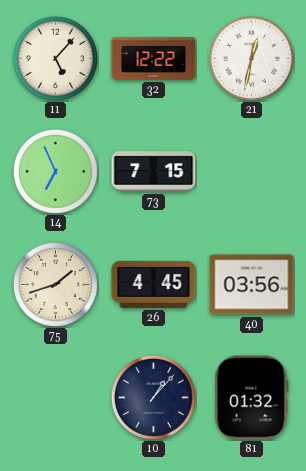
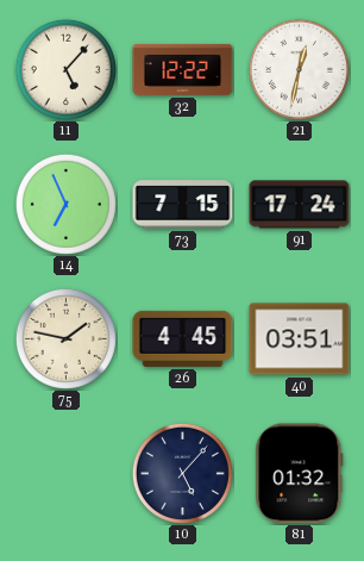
91: none -> 17:24
75: 1:42 -> 1:47
40: 03:56 -> 03:51
10: 1:07 -> 5:07
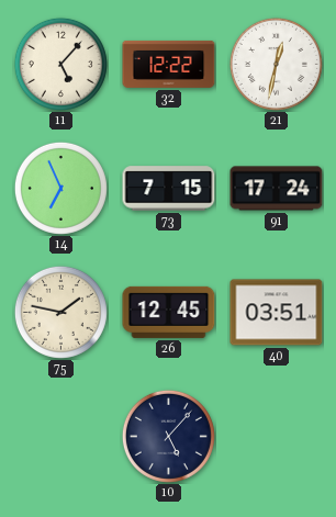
26: 4:45 -> 12:45
81: 01:32 -> none
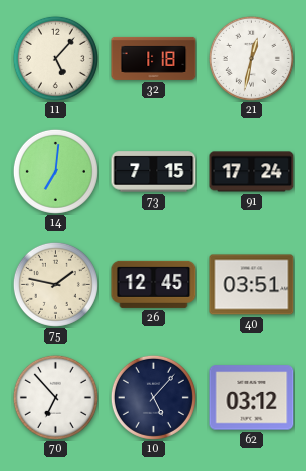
32: 12:22 -> 1:18
14: 6:56 -> 7:01
70: none -> 6:53
62: none -> 03:12
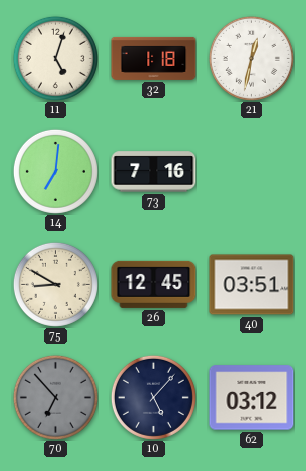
11: 5:07 -> 5:03
73: 7:15 -> 7:16
91: 17:24 -> none
75: 1:47 -> 8:50
70 dial: white -> grey
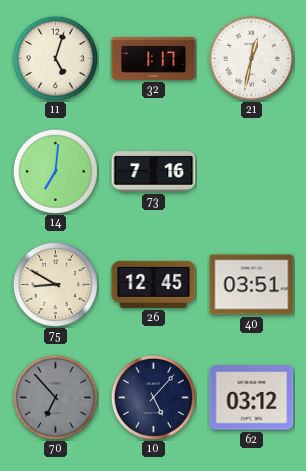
32: 1:18 -> 1:17
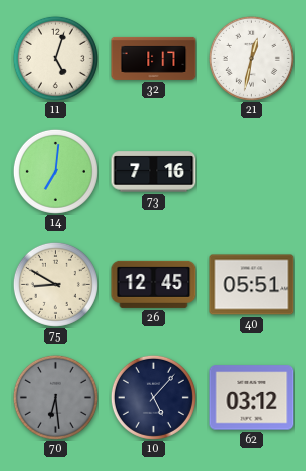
40: 03:51 -> 05:51
70: 6:53 -> 6:29
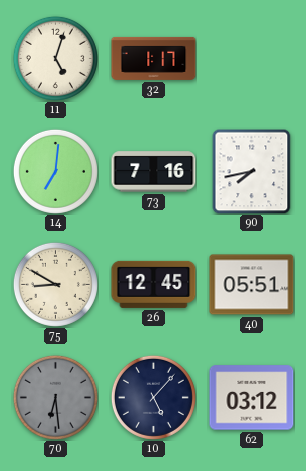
21: 12:32 -> none
90: none -> 7:43
